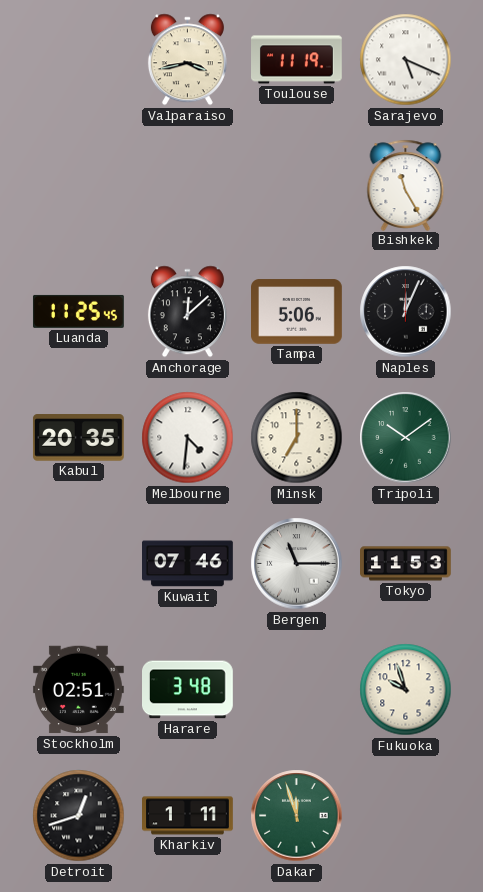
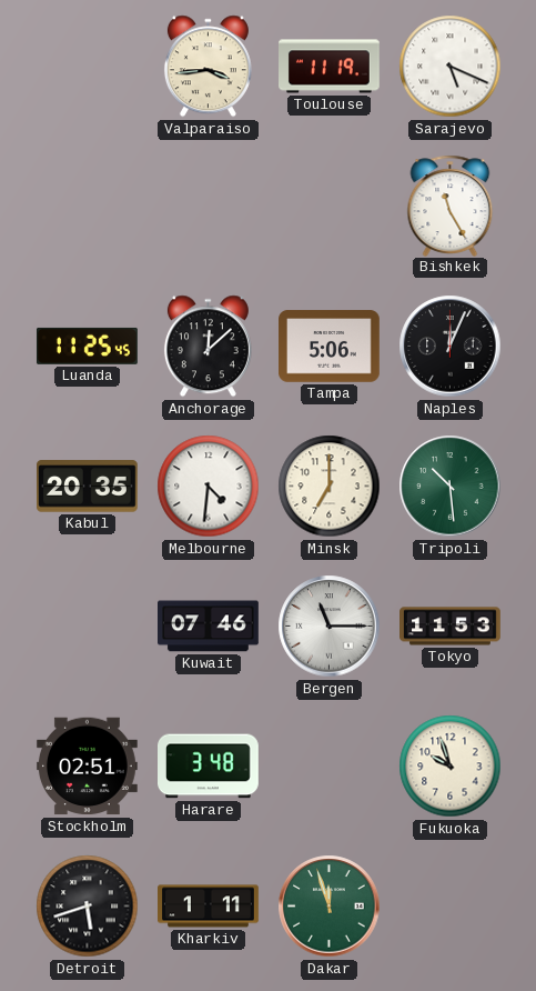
Valparaiso: 3:43 -> 3:44
Tripoli: 10:09 -> 10:29
Detroit: 12:42 -> 5:42
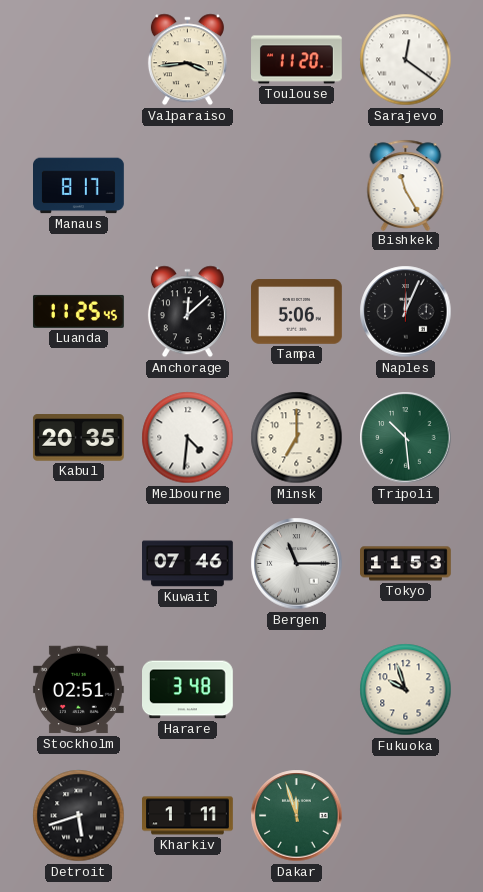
Toulouse: 11:19 -> 11:20
Sarajevo: 5:19 -> 12:21
Manaus: none -> 8:17
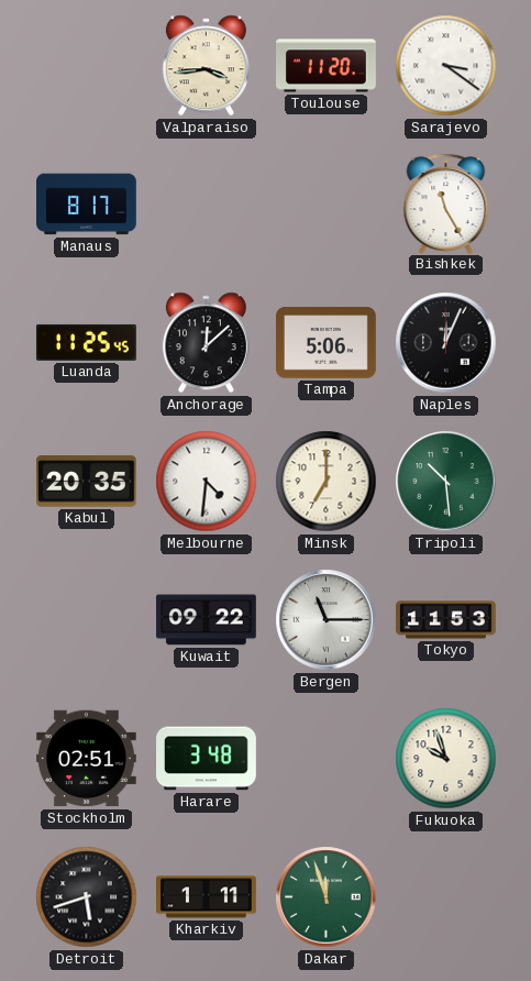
Sarajevo: 12:21 -> 3:21
Kuwait: 07:46 -> 09:22
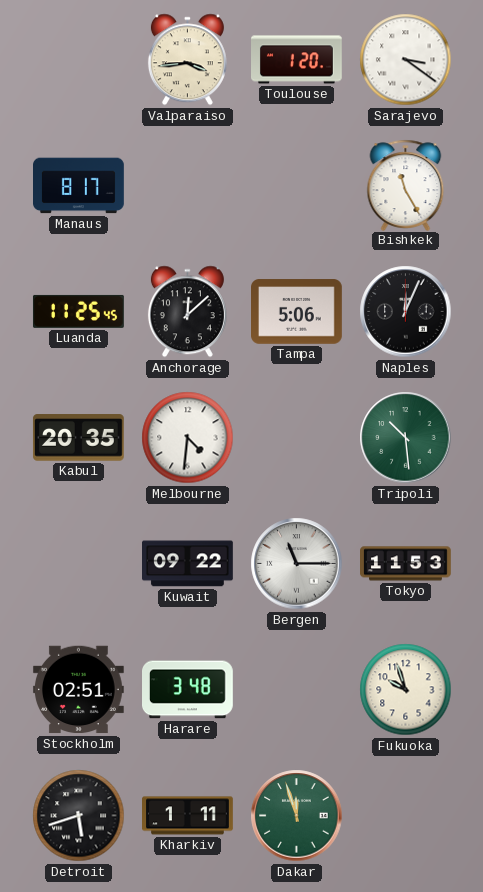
Toulouse: 11:20 -> 1:20
Minsk: 7:00 -> none
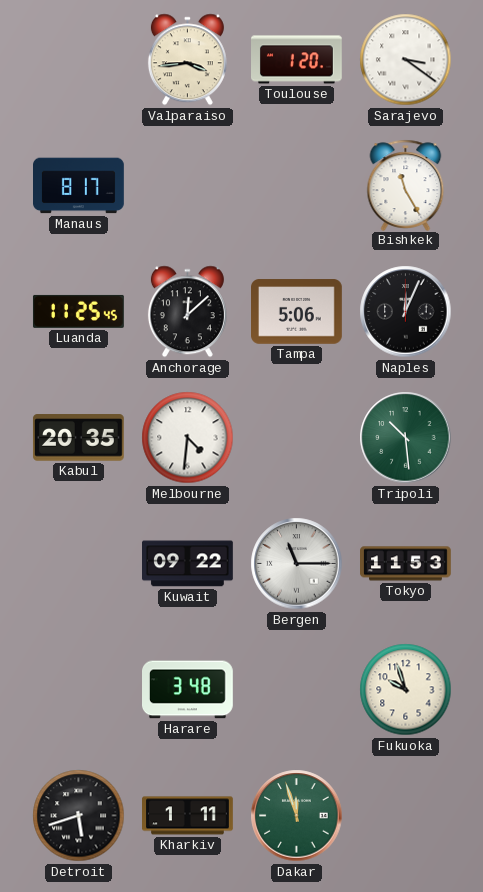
Stockholm: 02:51 -> none
